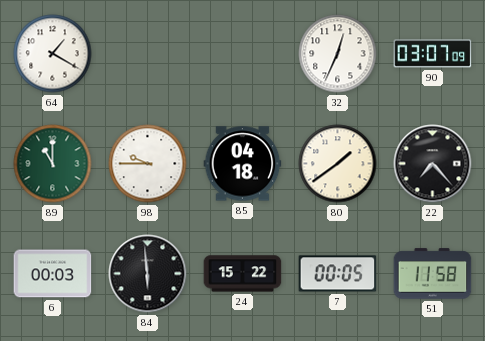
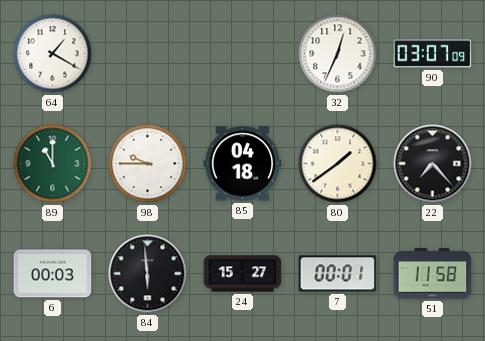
24: 15:22 -> 15:27
7: 00:05 -> 00:01
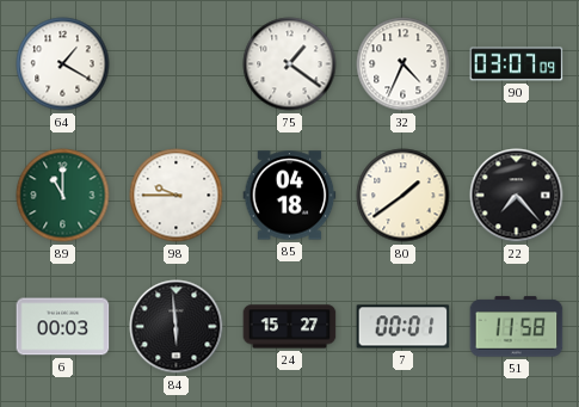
75: none -> 1:21
32: 12:34 -> 4:34
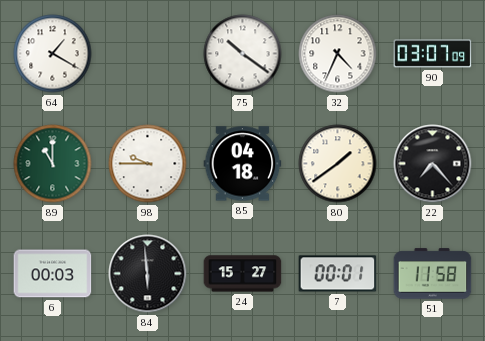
75: 1:21 -> 10:21
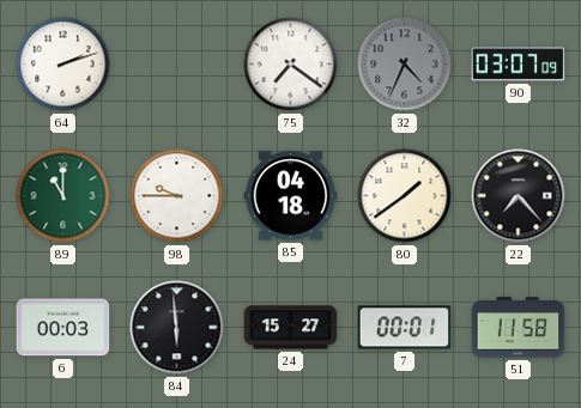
64: 1:20 -> 2:12
75: 10:21 -> 7:21
32 dial: white -> grey
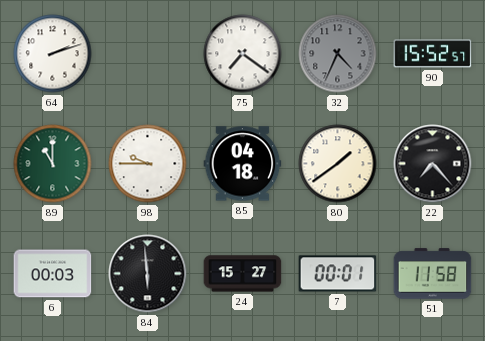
90: 03:07 -> 15:52
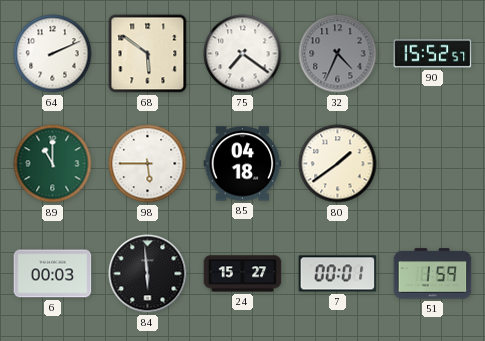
64: 2:12 -> 2:11
68: none -> 5:51
98: 9:45 -> 5:45
22: 7:23 -> none
51: 11:58 -> 1:59
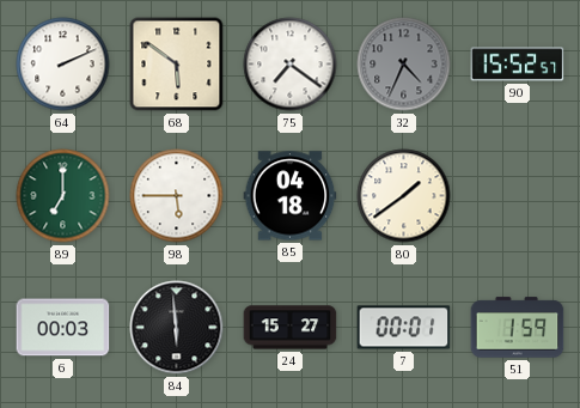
89: 11:00 -> 7:00
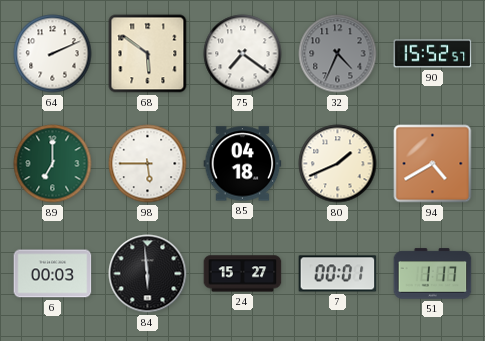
80: 1:39 -> 1:41
94: none -> 4:40
51: 1:59 -> 1:17
